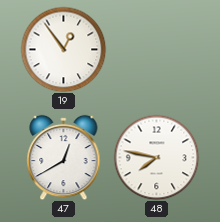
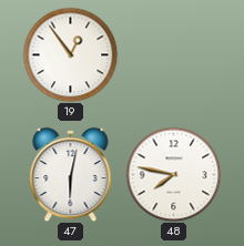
47: 12:40 -> 6:02
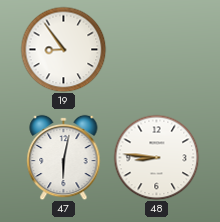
19: 12:54 -> 8:54
48: 7:47 -> 8:46
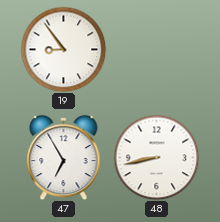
47: 6:02 -> 6:55
48: 8:46 -> 8:43
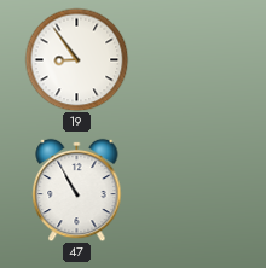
47: 6:55 -> 10:55
48: 8:43 -> none
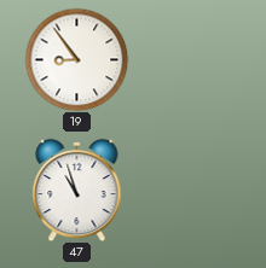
47: 10:55 -> 10:57
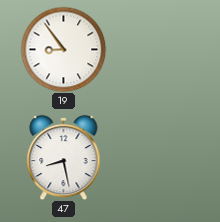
47: 10:57 -> 8:28
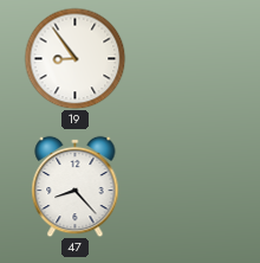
47: 8:28 -> 8:23
